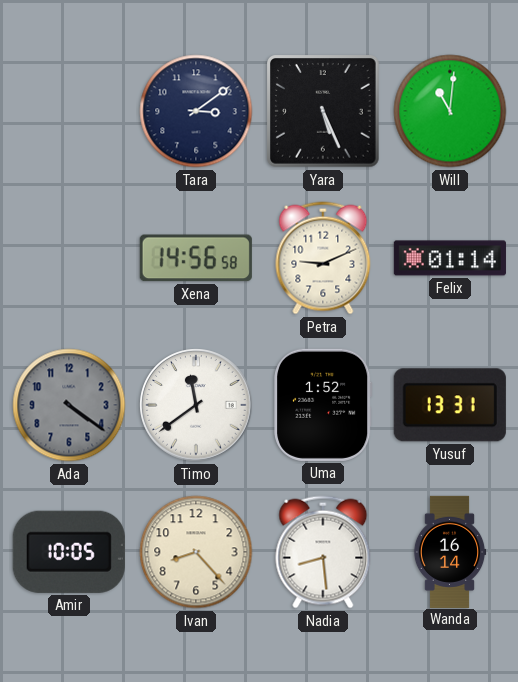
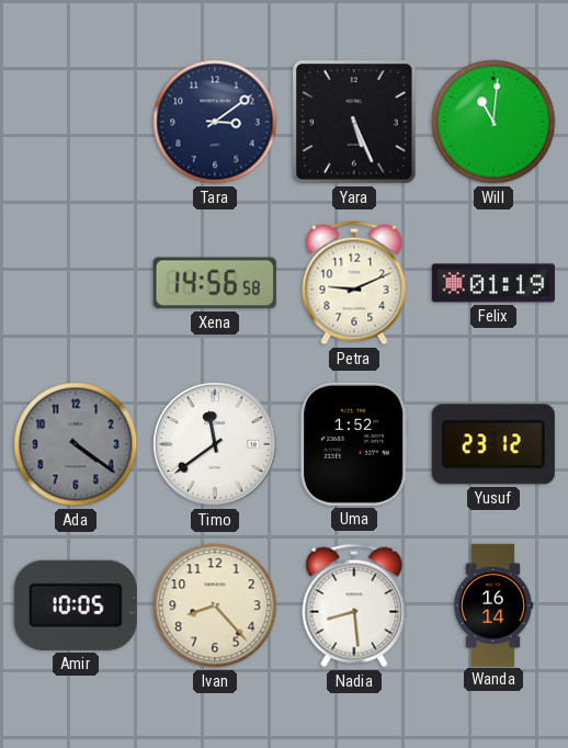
Felix: 01:14 -> 01:19
Yusuf: 13:31 -> 23:12
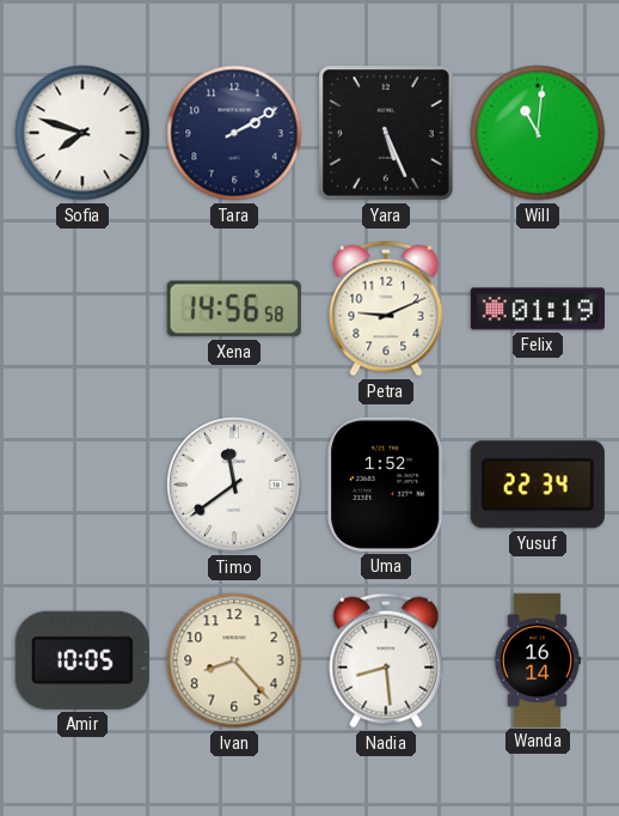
Sofia: none -> 7:48
Tara: 3:09 -> 2:10
Ada: 4:21 -> none
Yusuf: 23:12 -> 22:34
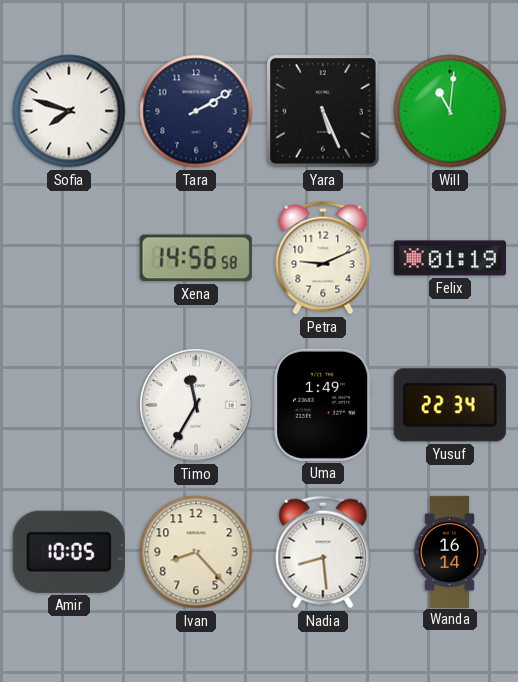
Timo: 11:39 -> 11:35
Uma: 1:52 -> 1:49
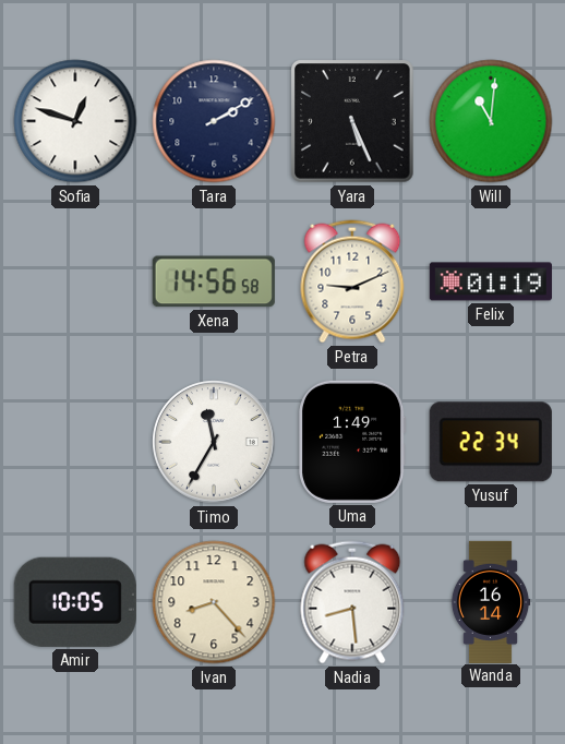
Sofia: 7:48 -> 12:48
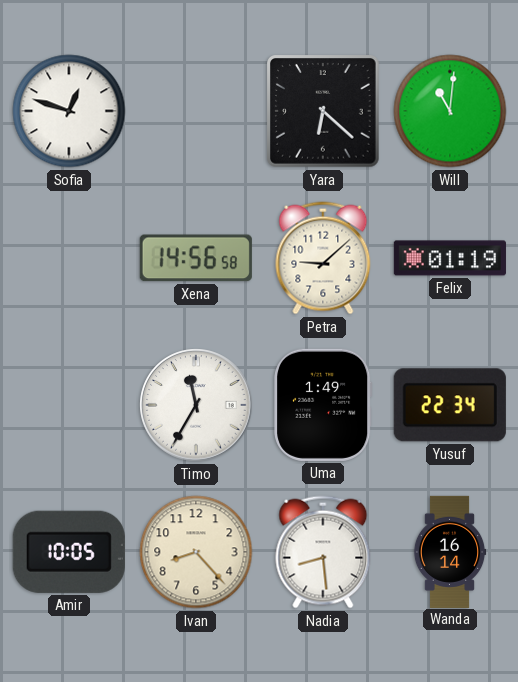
Tara: 2:10 -> none
Yara: 5:26 -> 6:22
Petra: 9:11 -> 9:08
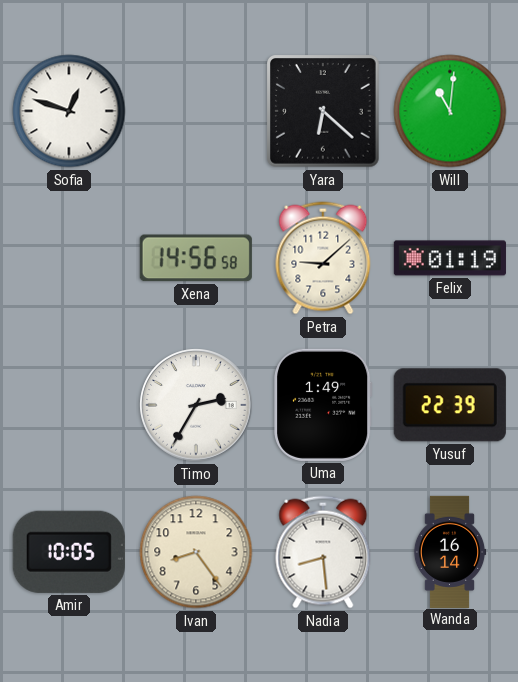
Timo: 11:35 -> 2:35
Yusuf: 22:34 -> 22:39
Ivan: 8:23 -> 8:24
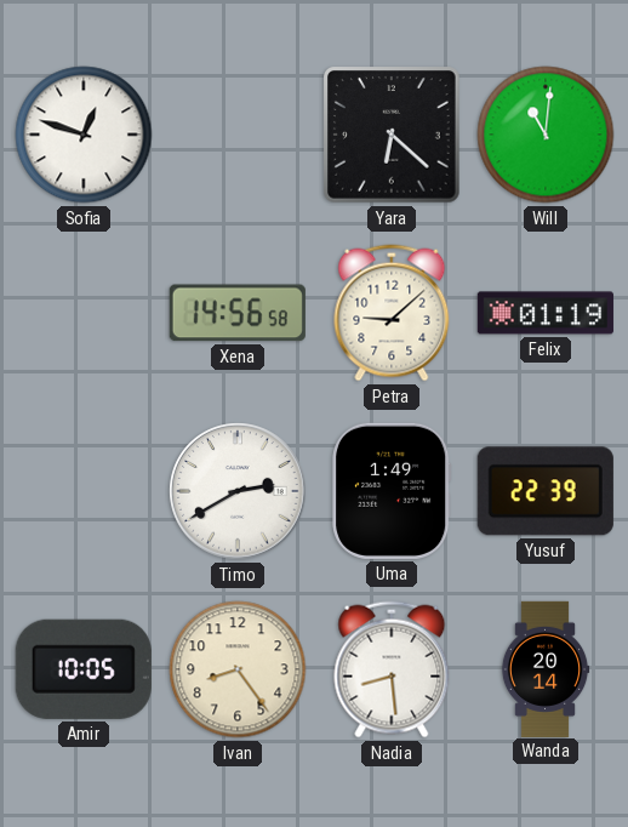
Timo: 2:35 -> 2:40
Wanda: 16:14 -> 20:14
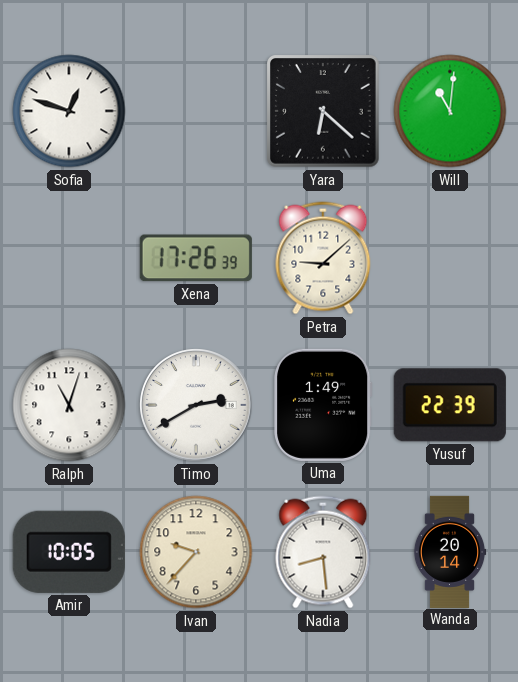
Xena: 14:56 -> 17:26
Felix: 01:19 -> none
Ralph: none -> 11:03
Ivan: 8:24 -> 9:37
